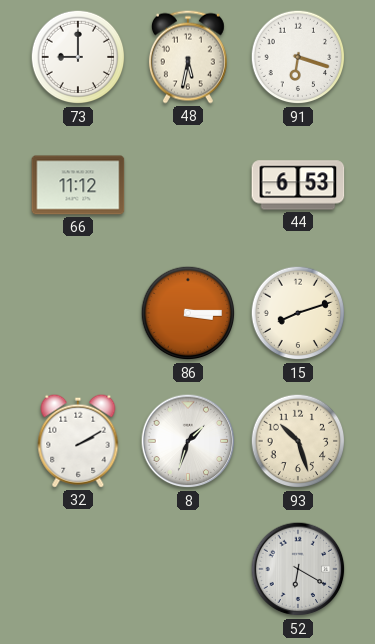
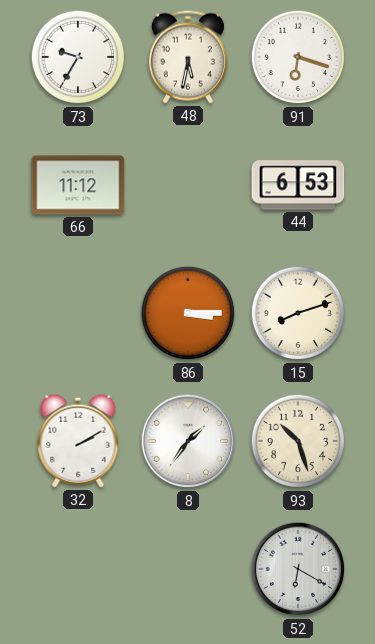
73: 9:00 -> 9:35
8: 1:33 -> 1:36
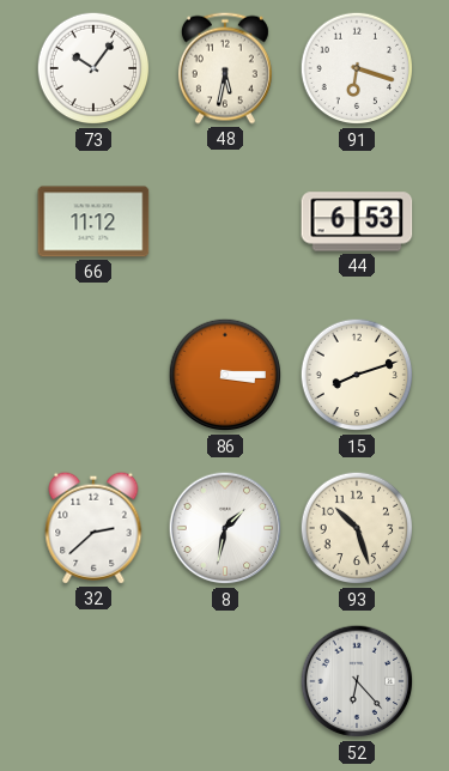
73: 9:35 -> 10:06
32: 2:10 -> 2:38
8: 1:36 -> 1:32
52: 6:20 -> 6:23
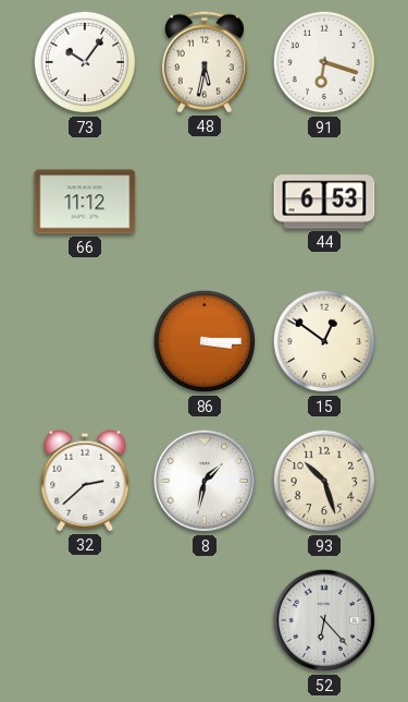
15: 8:12 -> 12:51
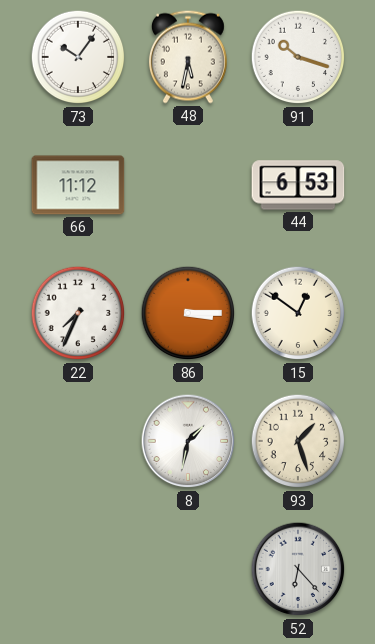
91: 6:18 -> 10:18
22: none -> 7:34
32: 2:38 -> none
93: 10:27 -> 1:27
